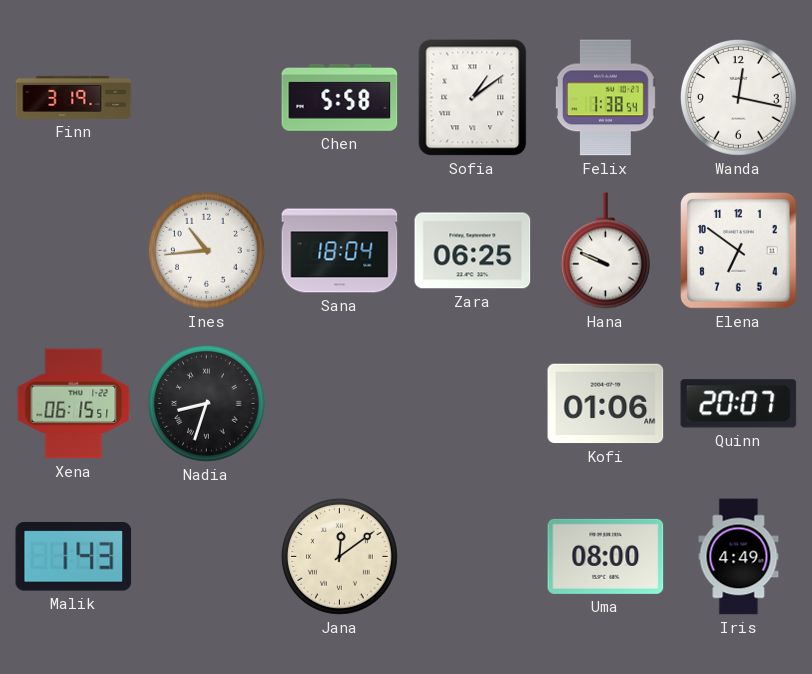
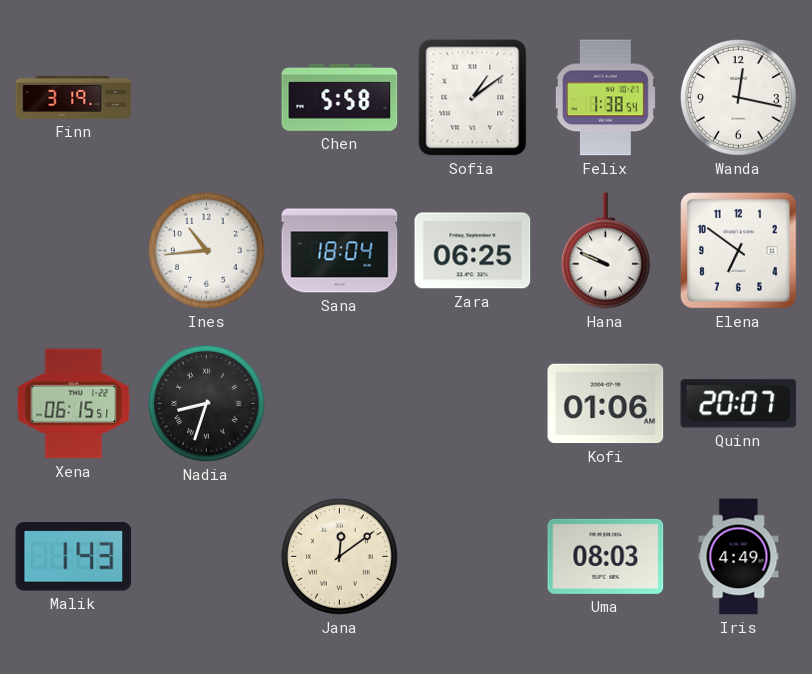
Uma: 08:00 -> 08:03
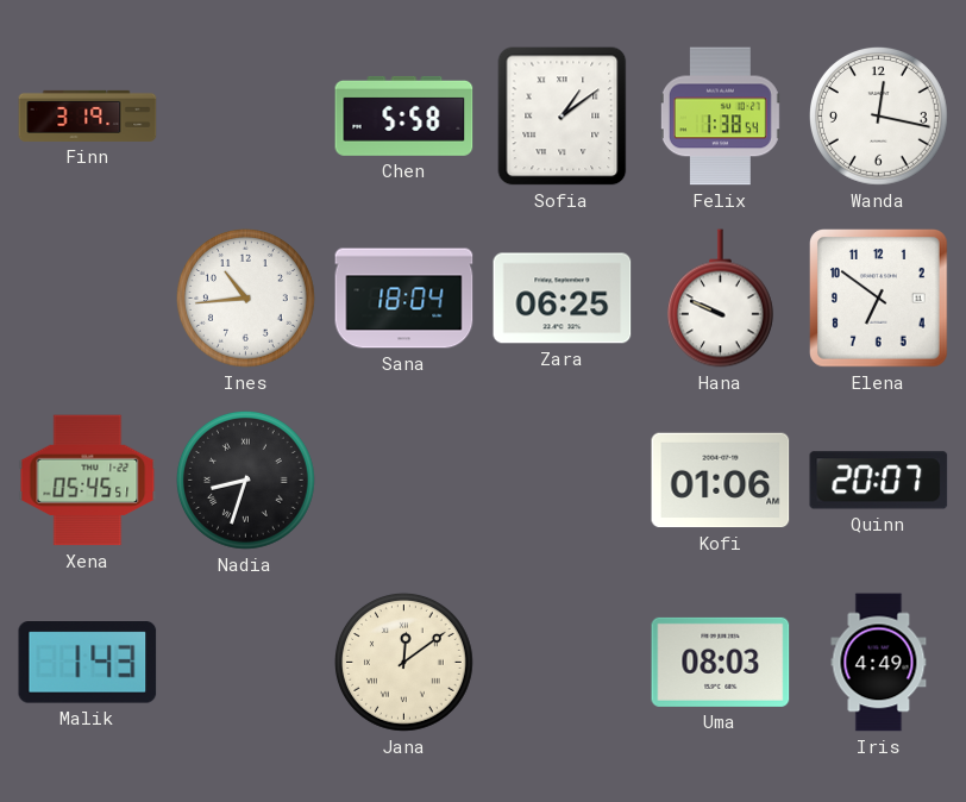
Xena: 06:15 -> 05:45
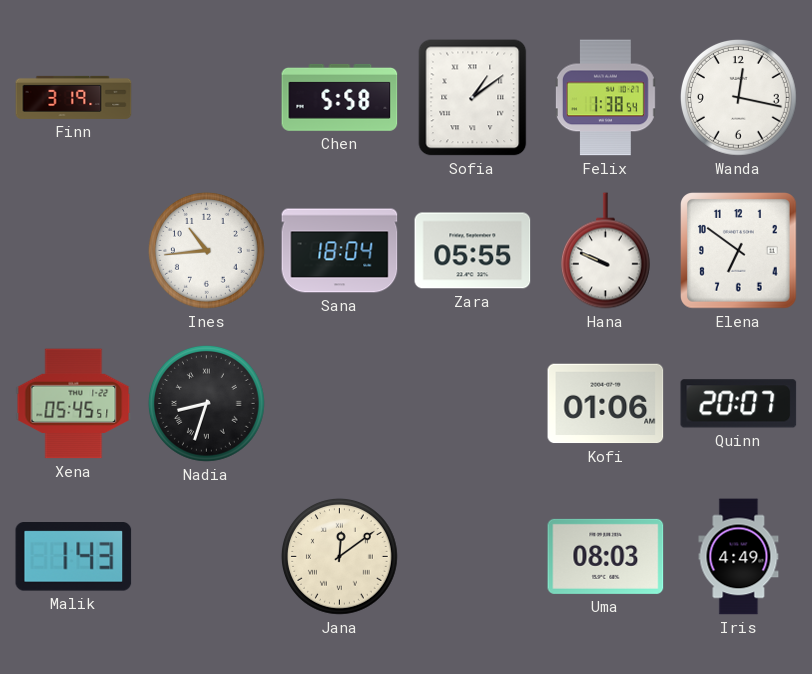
Zara: 06:25 -> 05:55
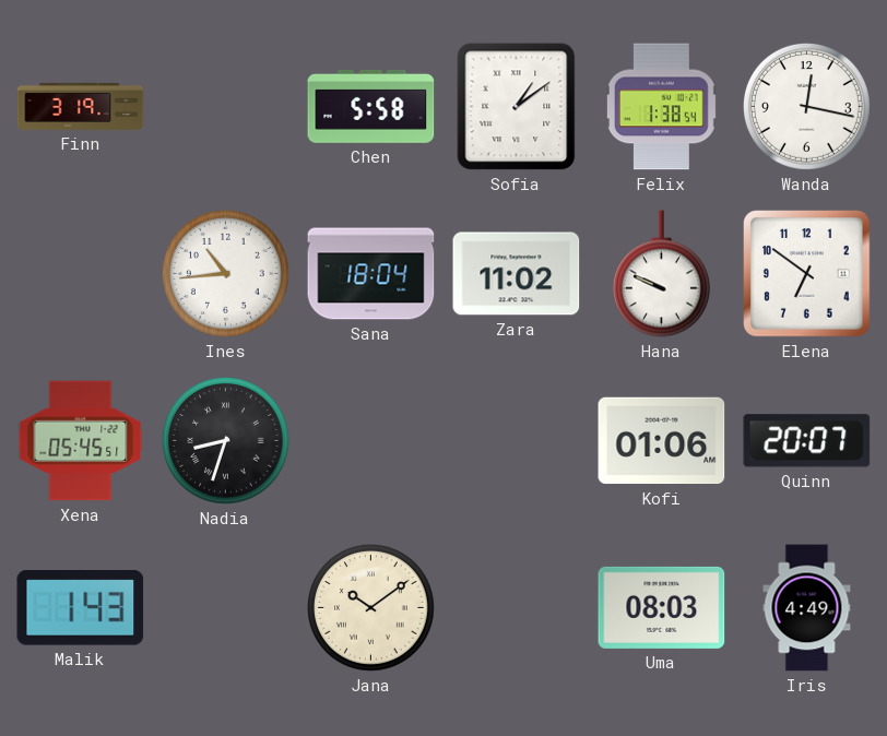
Zara: 05:55 -> 11:02
Jana: 12:09 -> 10:09
